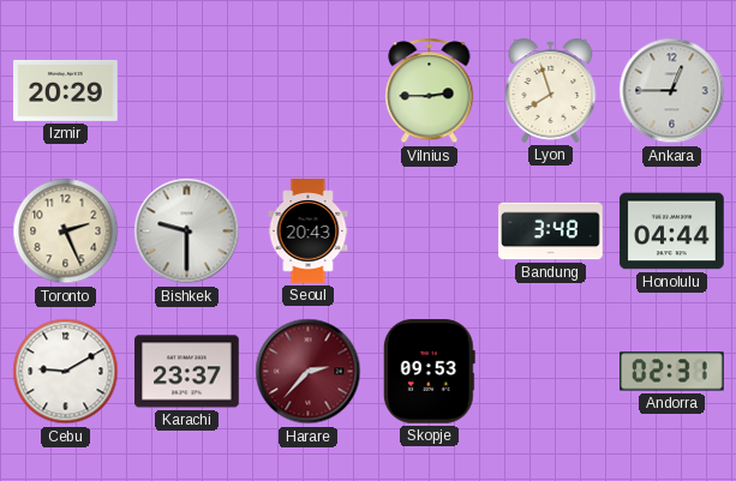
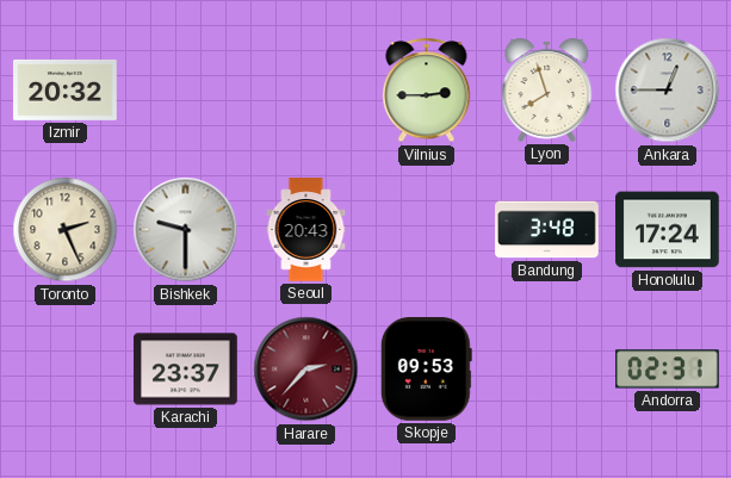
Izmir: 20:29 -> 20:32
Honolulu: 04:44 -> 17:24
Cebu: 9:10 -> none
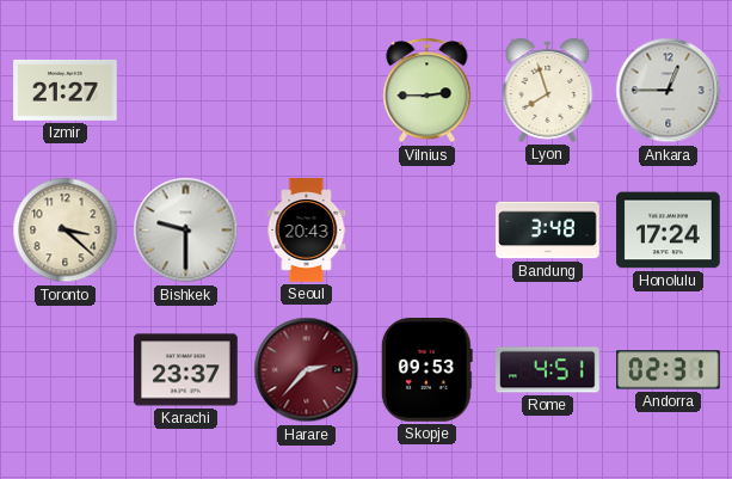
Izmir: 20:32 -> 21:27
Toronto: 2:26 -> 3:22
Rome: none -> 4:51
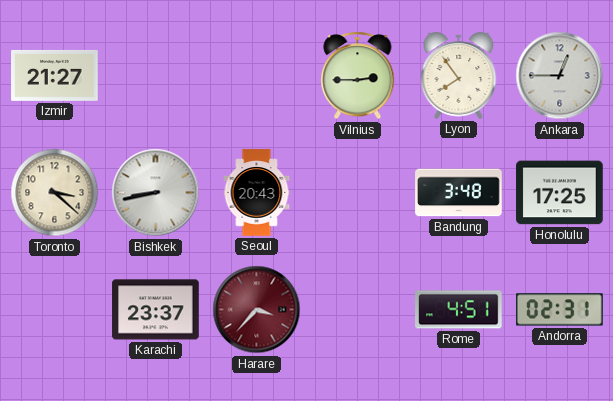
Lyon: 7:57 -> 7:54
Bishkek: 9:30 -> 8:43
Honolulu: 17:24 -> 17:25
Harare: 2:37 -> 3:37
Skopje: 09:53 -> none
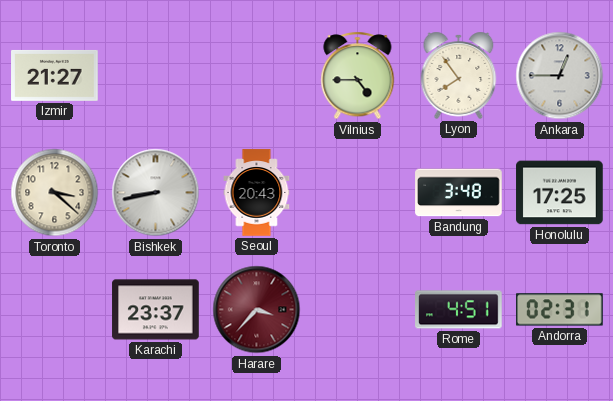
Vilnius: 2:45 -> 4:45
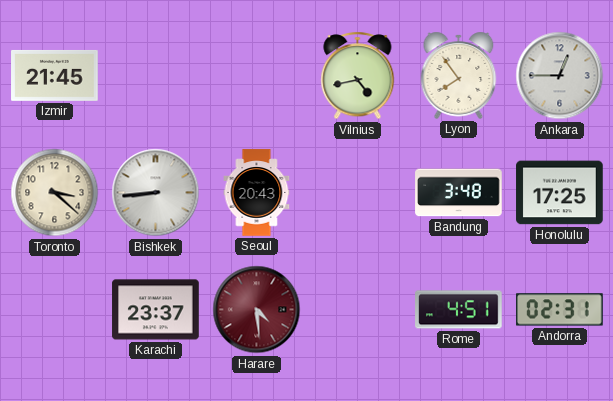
Izmir: 21:27 -> 21:45
Vilnius: 4:45 -> 4:43
Bishkek: 8:43 -> 8:44
Harare: 3:37 -> 4:29
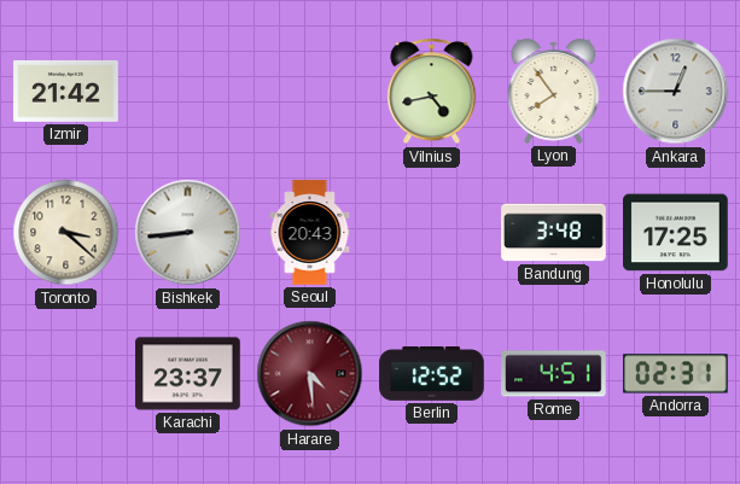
Izmir: 21:45 -> 21:42
Berlin: none -> 12:52
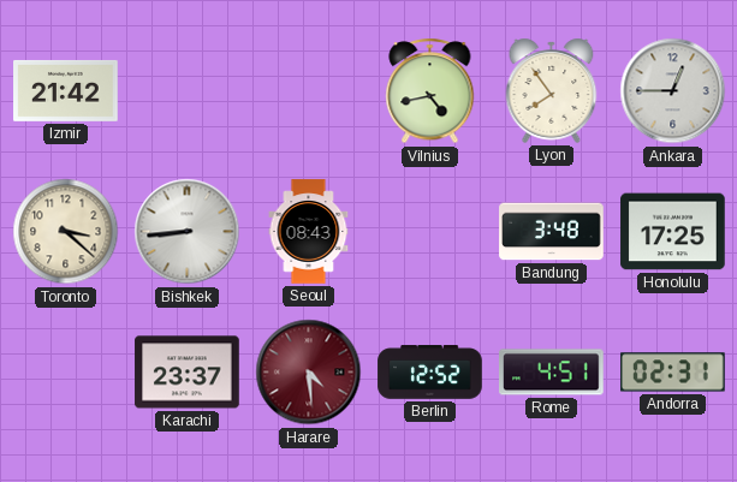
Seoul: 20:43 -> 08:43
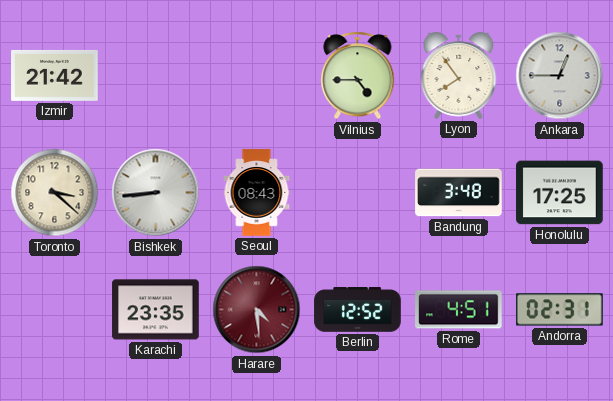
Vilnius: 4:43 -> 4:45
Karachi: 23:37 -> 23:35
